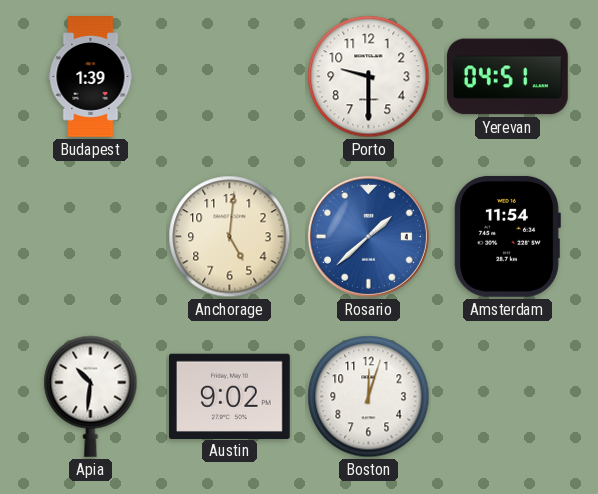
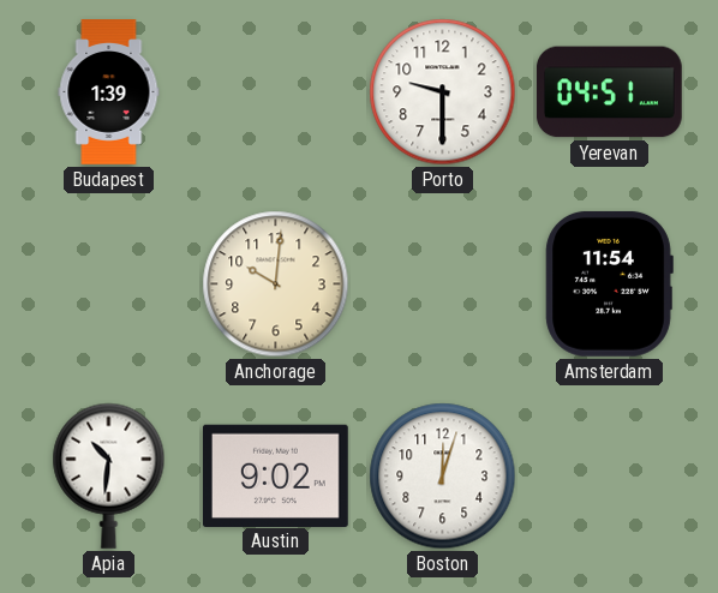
Anchorage: 5:01 -> 10:01
Rosario: 1:38 -> none
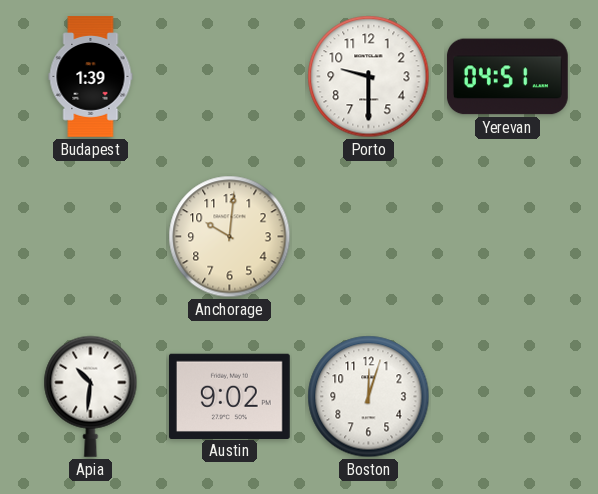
Amsterdam: 11:54 -> none
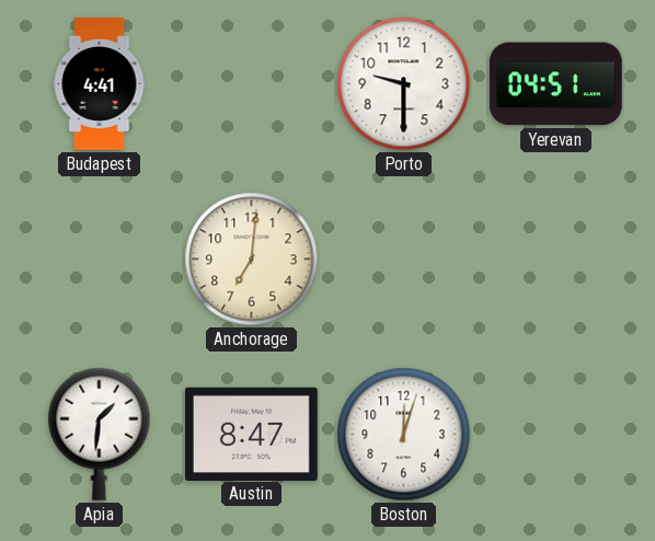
Budapest: 1:39 -> 4:41
Anchorage: 10:01 -> 7:01
Apia: 10:31 -> 1:31
Austin: 9:02 -> 8:47
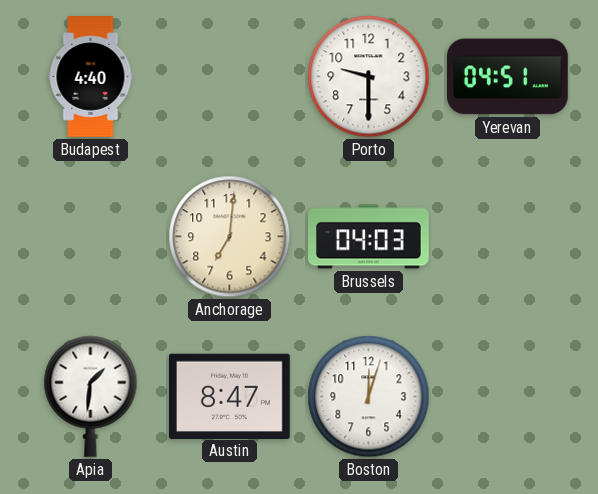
Budapest: 4:41 -> 4:40
Brussels: none -> 04:03
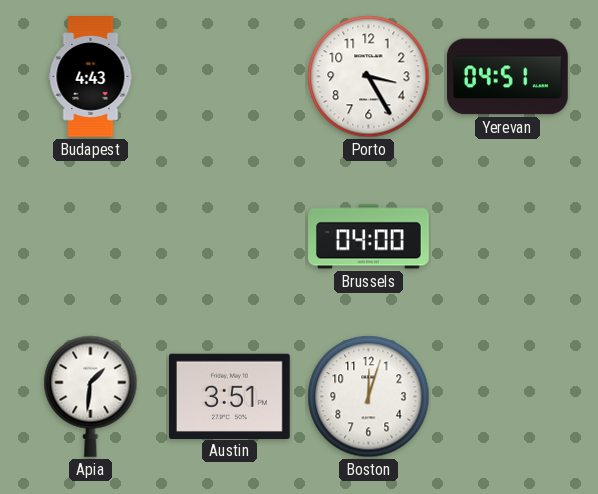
Budapest: 4:40 -> 4:43
Porto: 9:30 -> 3:25
Anchorage: 7:01 -> none
Brussels: 04:03 -> 04:00
Austin: 8:47 -> 3:51
